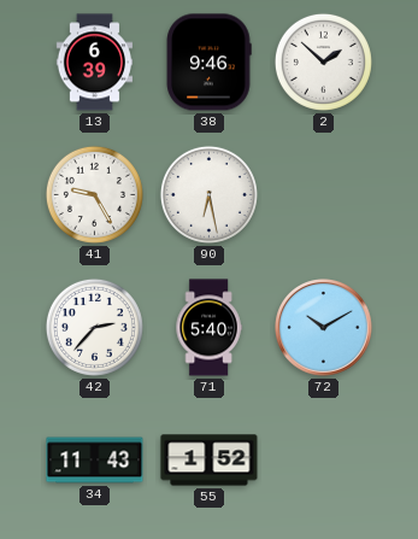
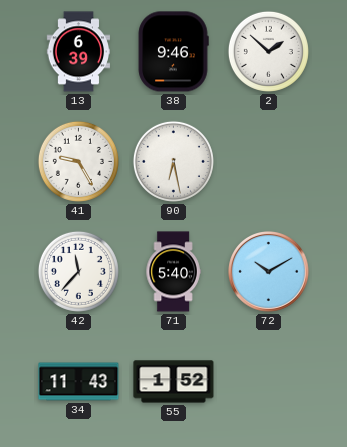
42: 2:37 -> 11:37
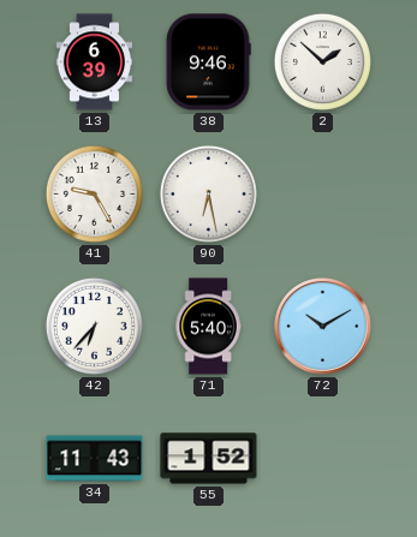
42: 11:37 -> 6:37
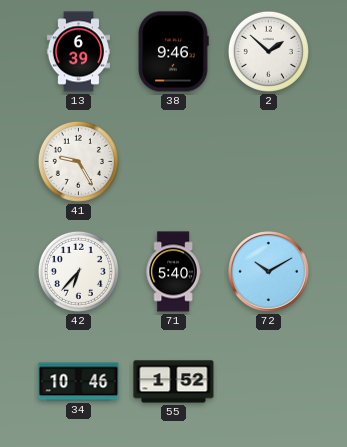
90: 6:28 -> none
34: 11:43 -> 10:46
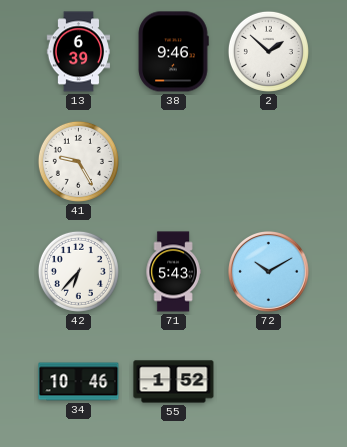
71: 5:40 -> 5:43
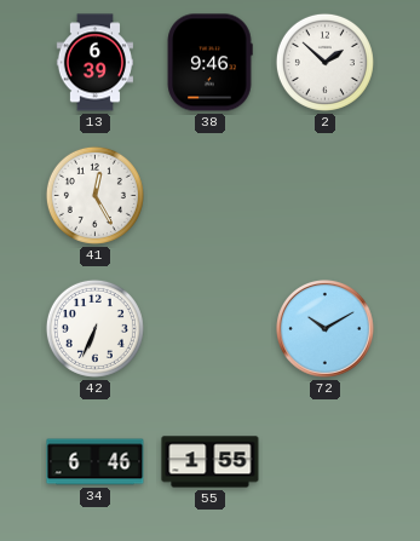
41: 9:25 -> 12:25
42: 6:37 -> 6:34
71: 5:43 -> none
34: 10:46 -> 6:46
55: 1:52 -> 1:55
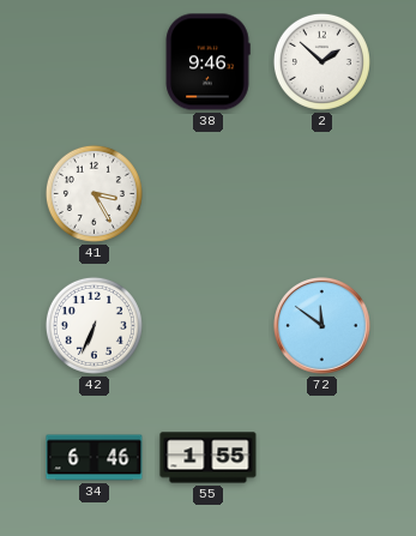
13: 6:39 -> none
41: 12:25 -> 3:25
72: 10:10 -> 11:51
